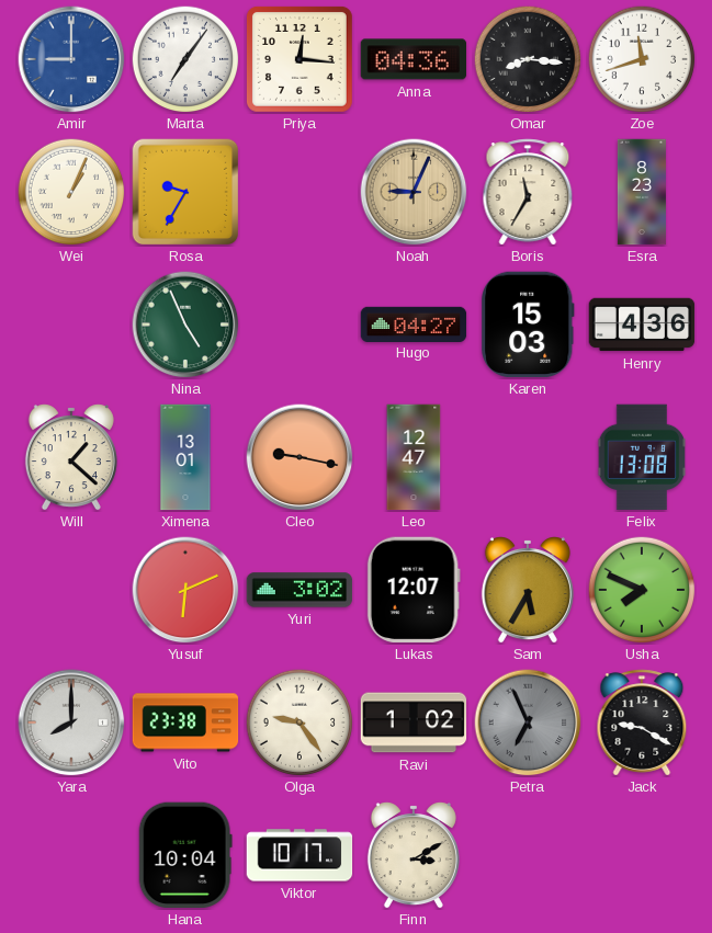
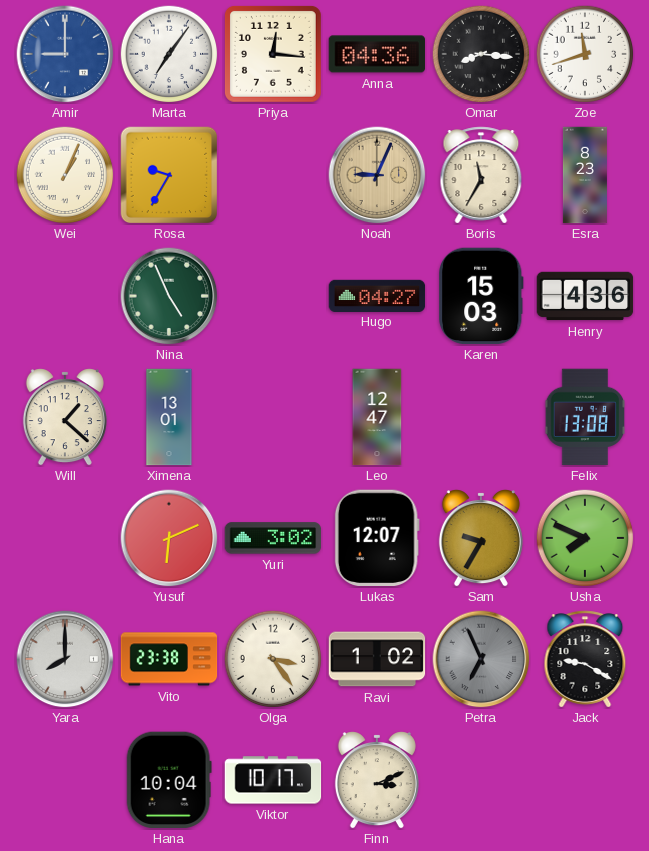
Cleo: 9:17 -> none
Sam: 5:35 -> 9:35
Olga: 9:24 -> 3:24
Finn: 3:10 -> 3:11
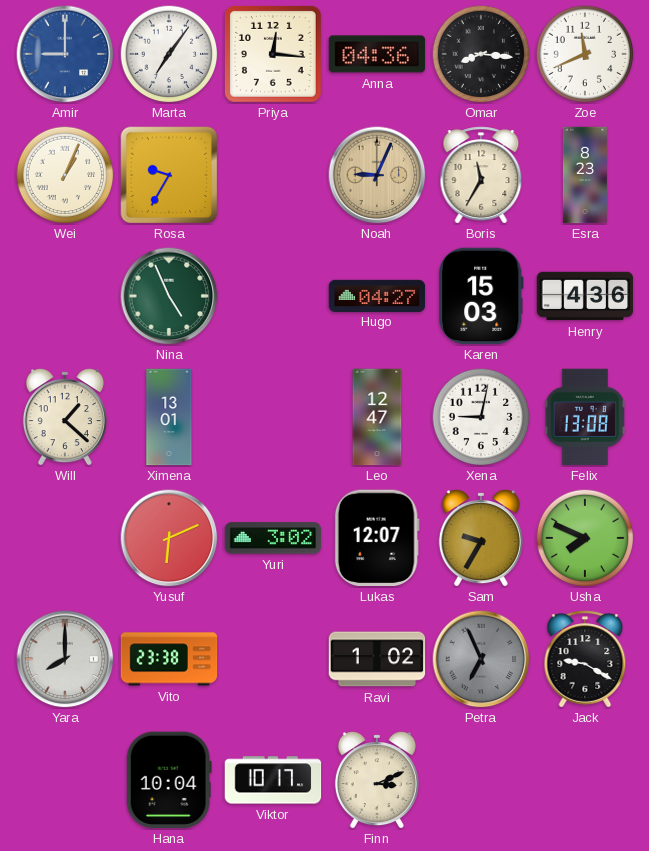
Zoe: 11:42 -> 11:41
Xena: none -> 9:02
Olga: 3:24 -> none
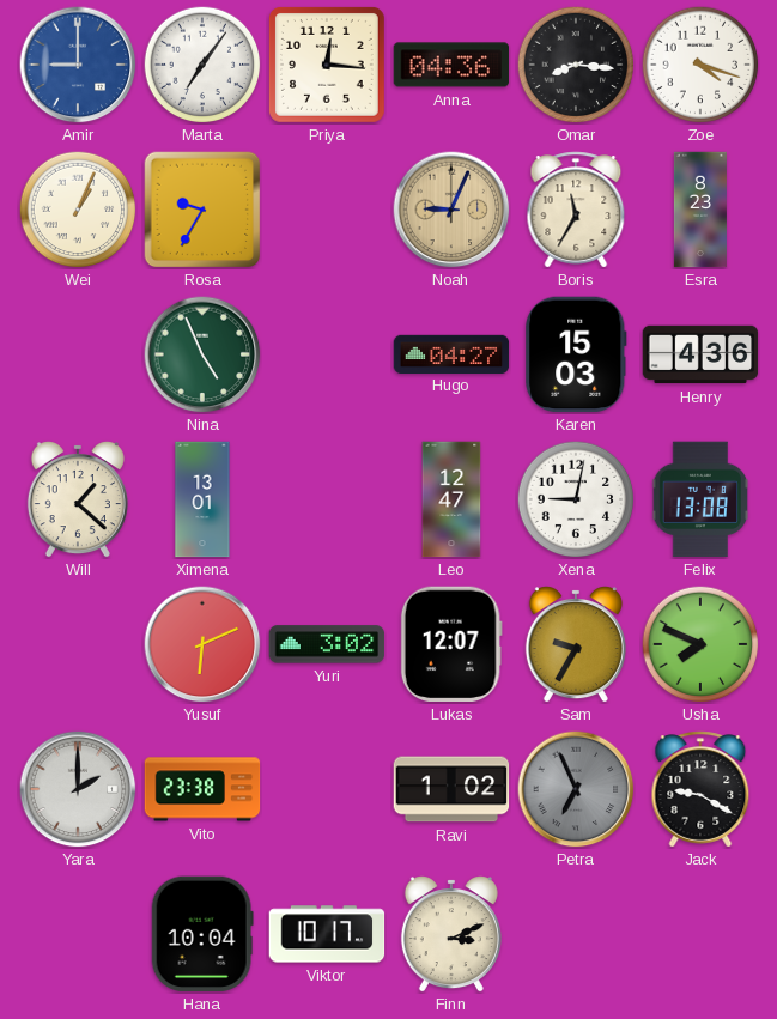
Zoe: 11:41 -> 4:18
Yara: 8:00 -> 2:00
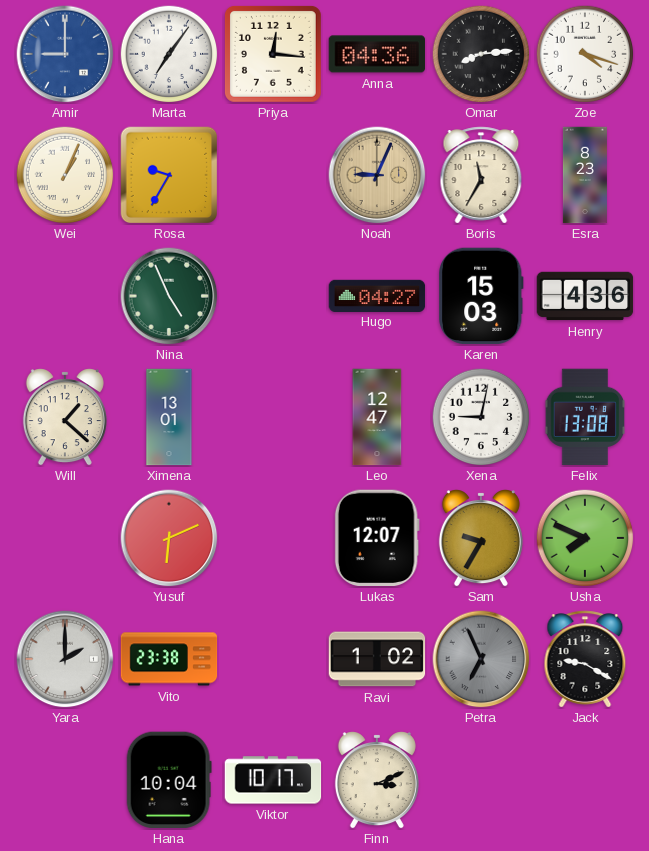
Omar: 8:16 -> 8:14
Yuri: 3:02 -> none
